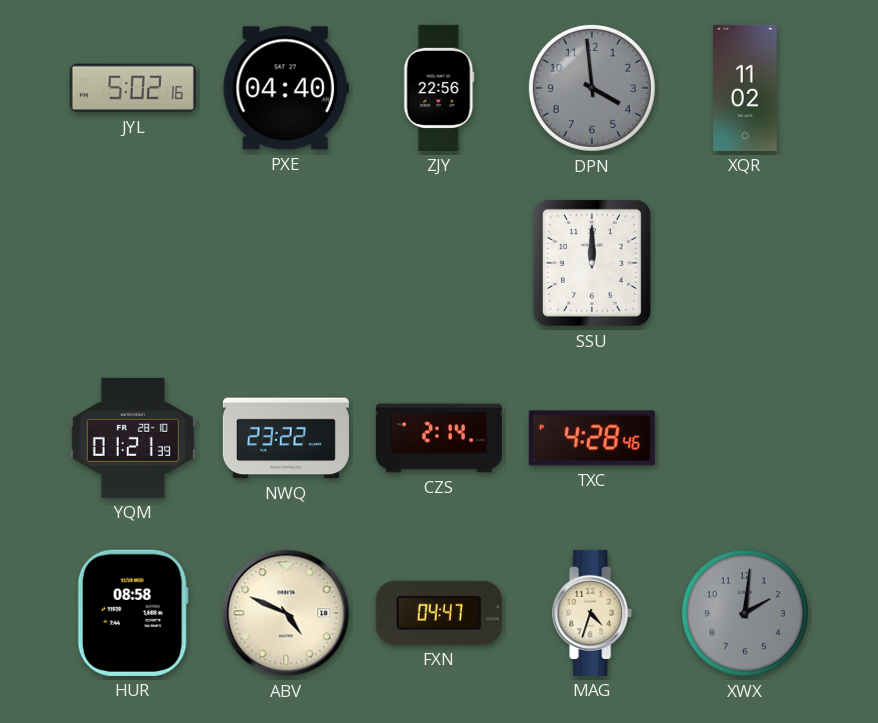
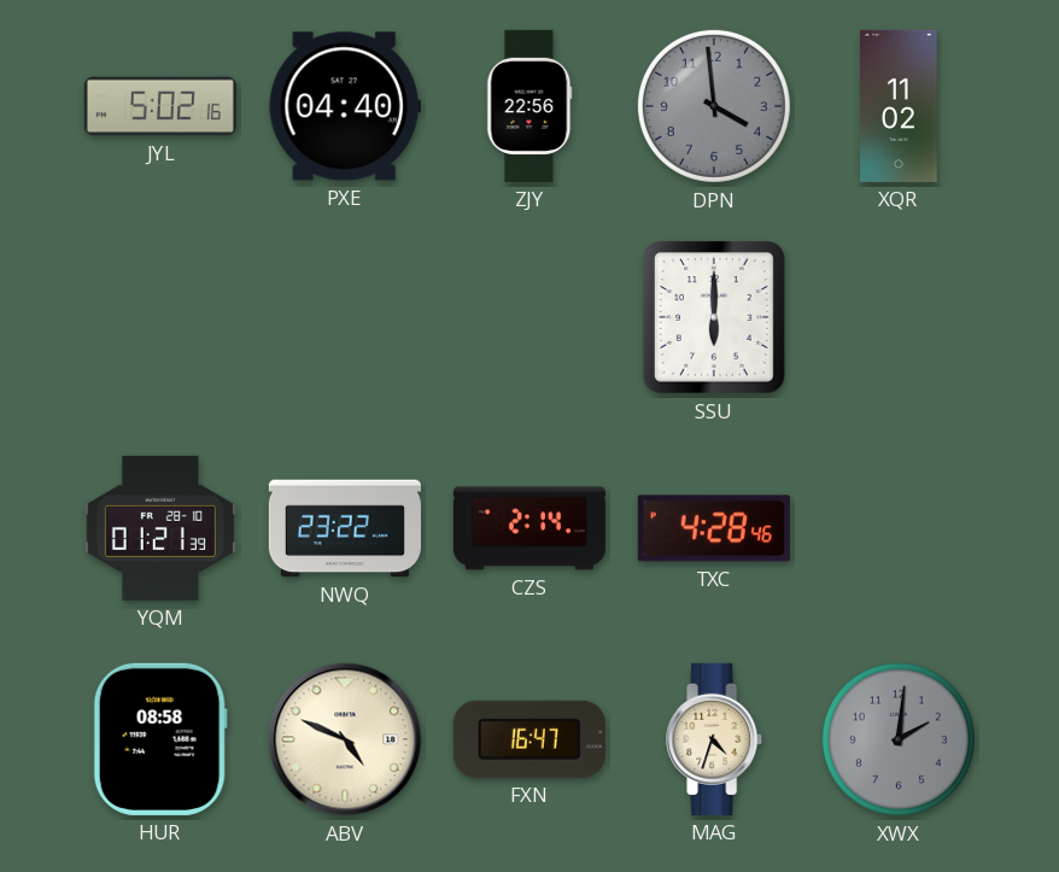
SSU: 12:00 -> 6:00
FXN: 04:47 -> 16:47
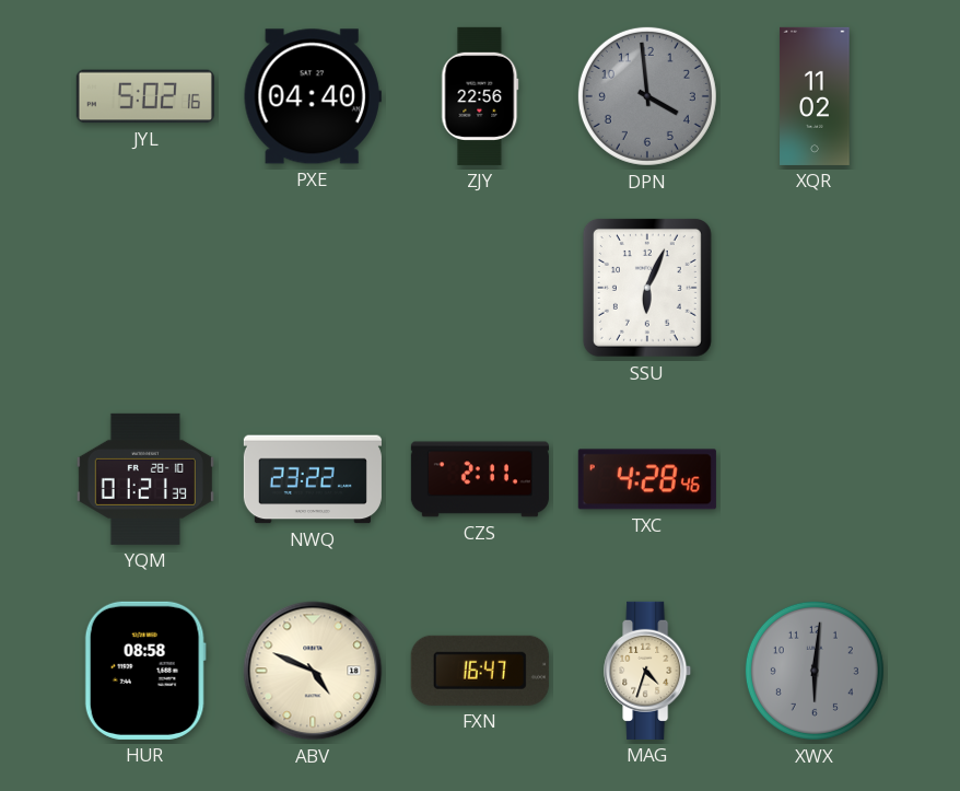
SSU: 6:00 -> 6:04
CZS: 2:14 -> 2:11
XWX: 2:01 -> 6:01
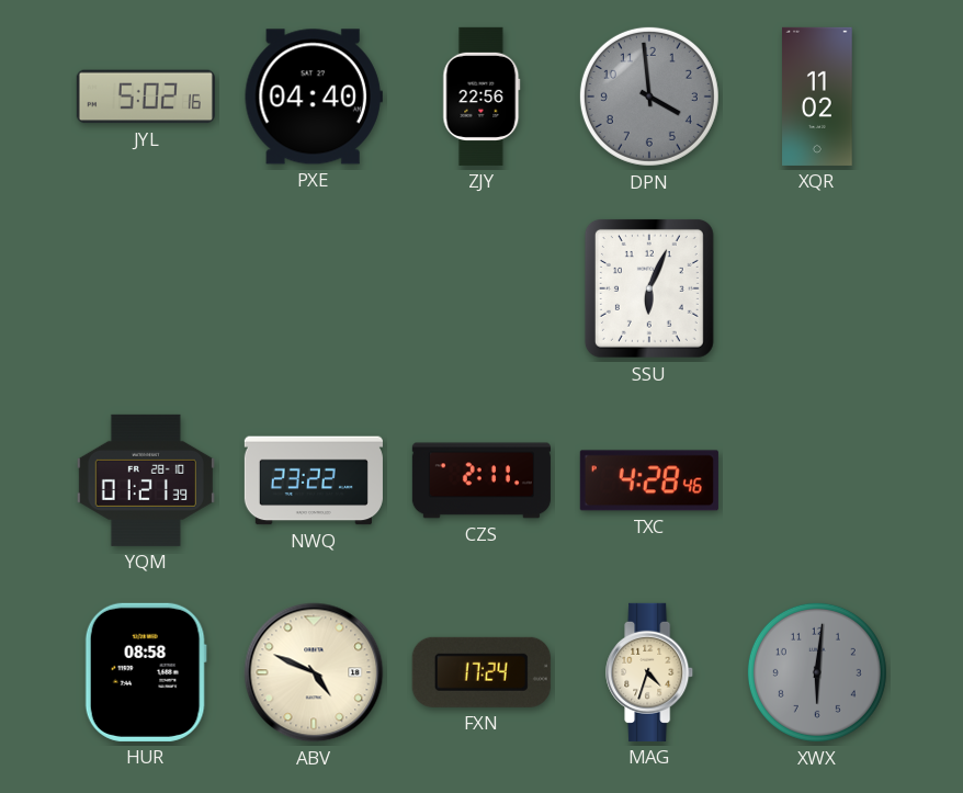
FXN: 16:47 -> 17:24
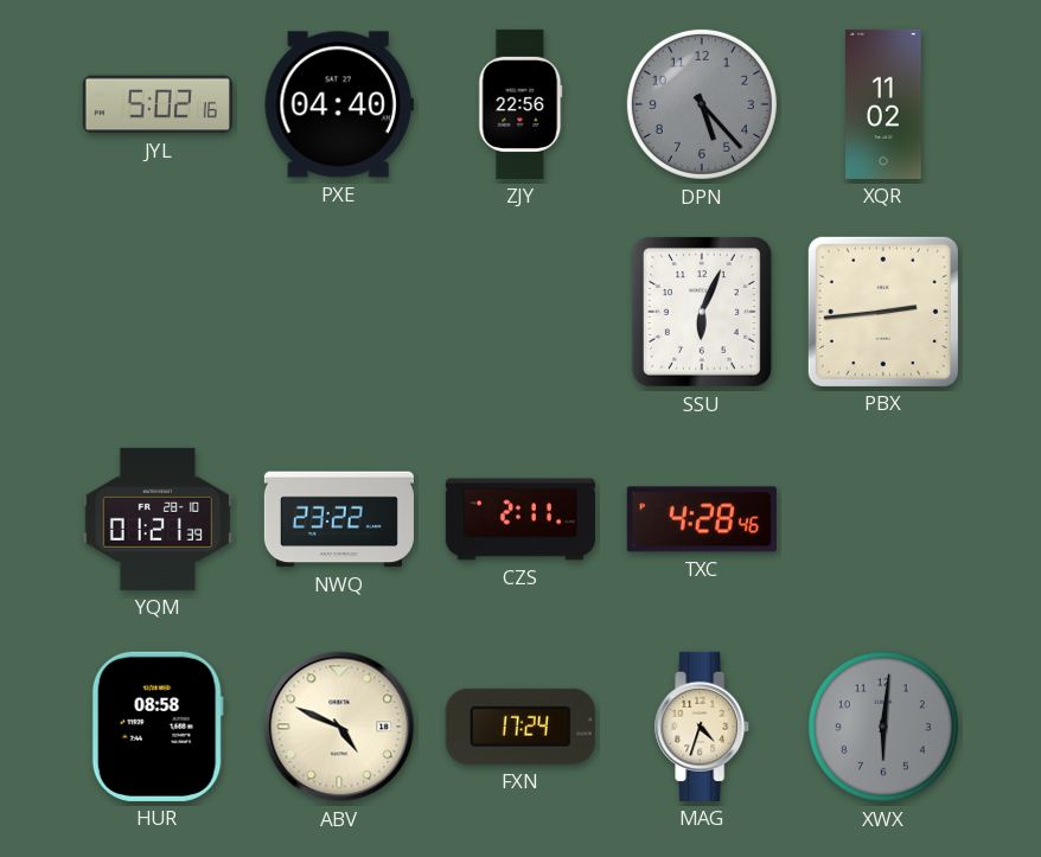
DPN: 3:59 -> 5:23
PBX: none -> 2:44
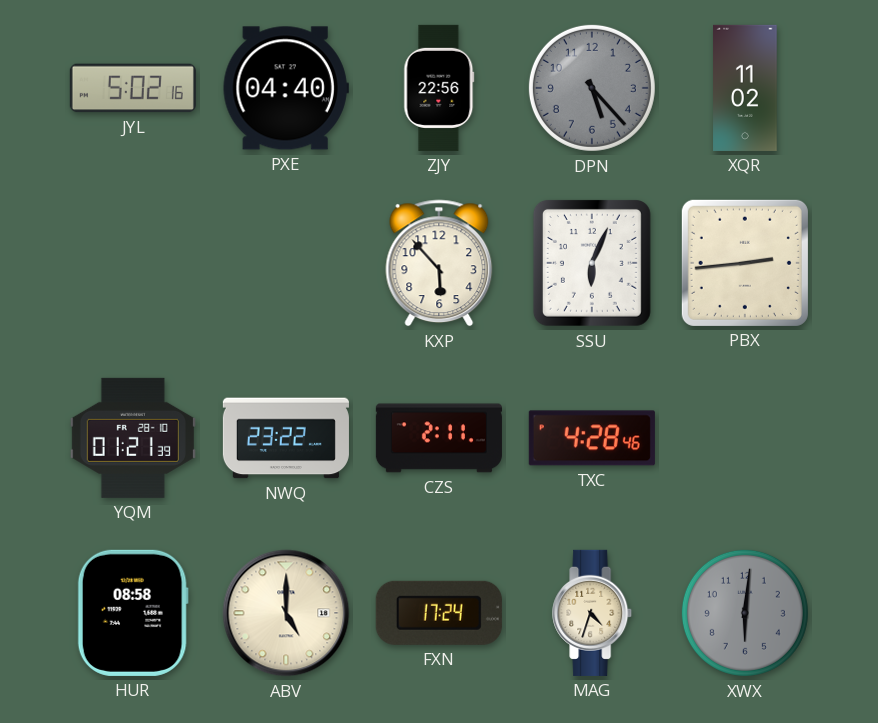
KXP: none -> 5:53
ABV: 4:49 -> 5:00
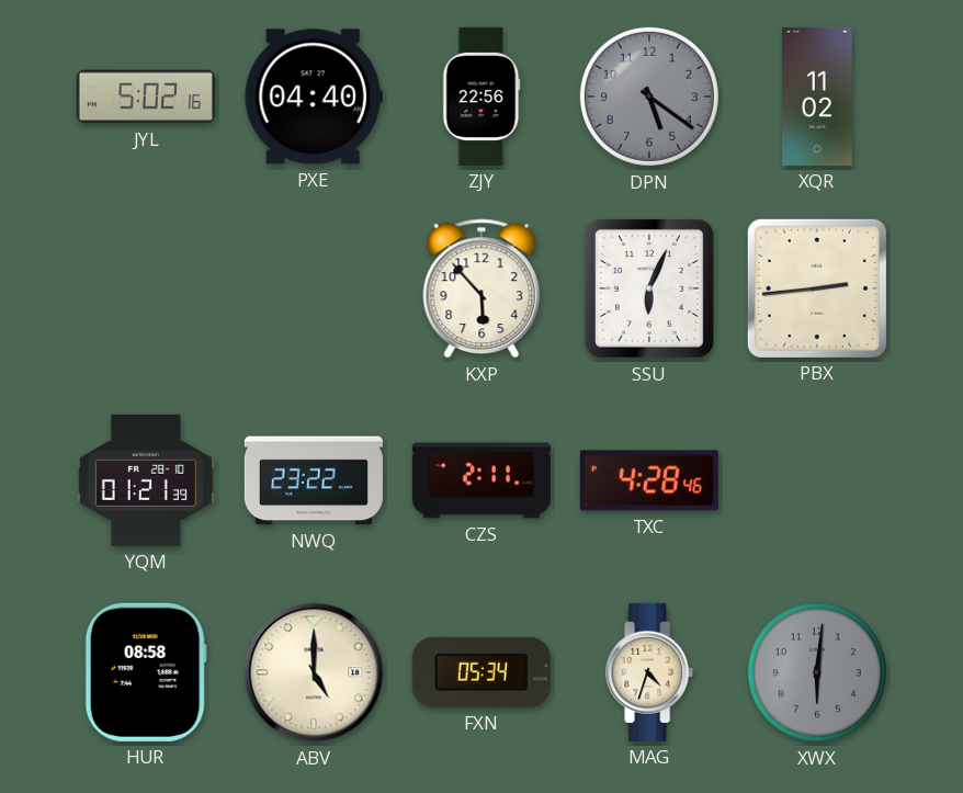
DPN: 5:23 -> 5:21
FXN: 17:24 -> 05:34
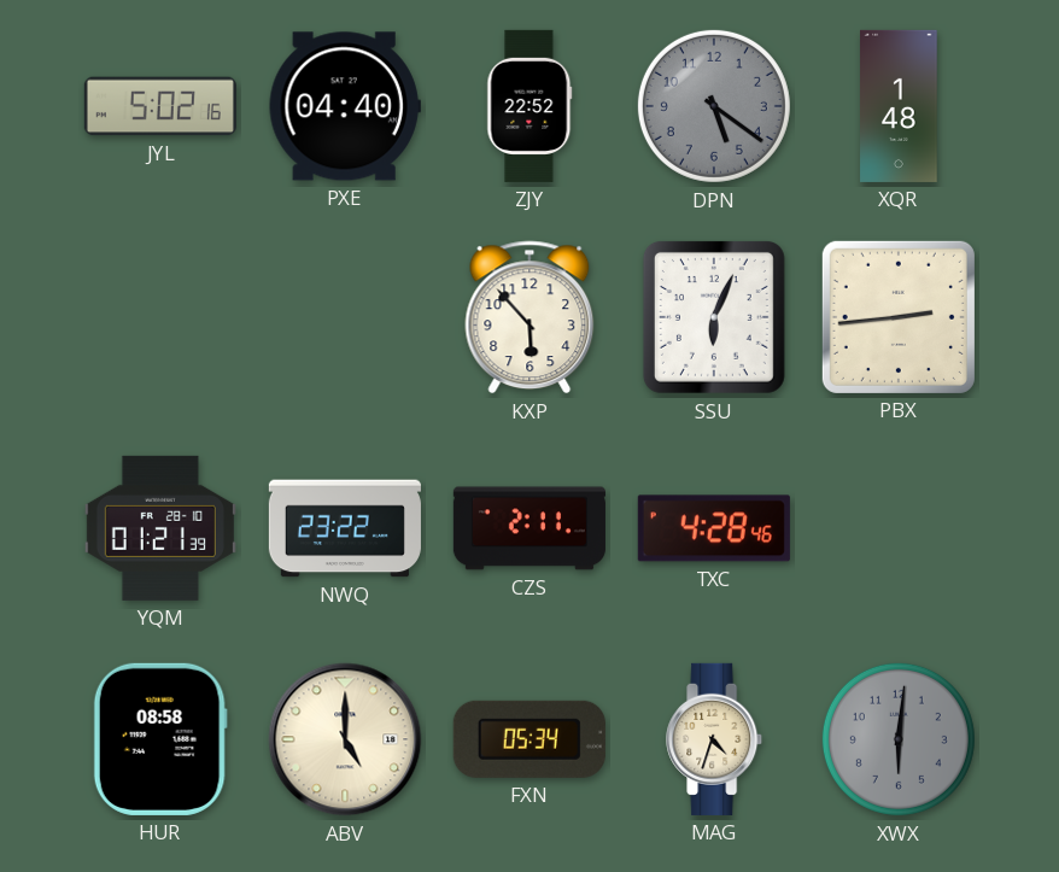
ZJY: 22:56 -> 22:52
XQR: 11:02 -> 1:48
